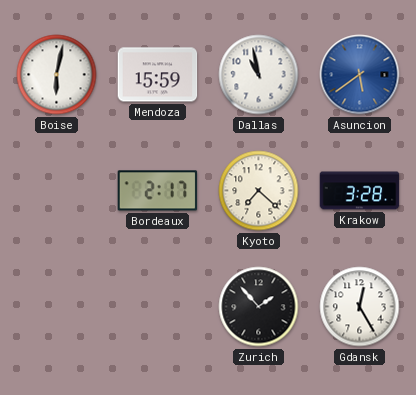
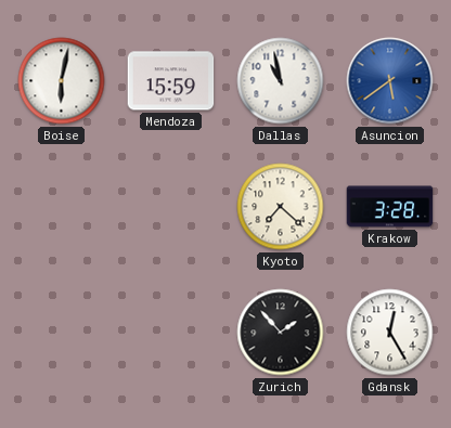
Bordeaux: 2:17 -> none
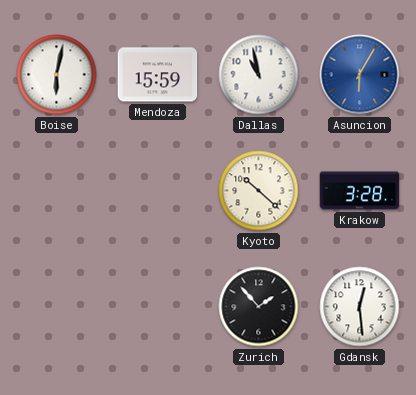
Asuncion: 5:39 -> 6:05
Kyoto: 7:22 -> 10:22
Gdansk: 12:25 -> 12:29
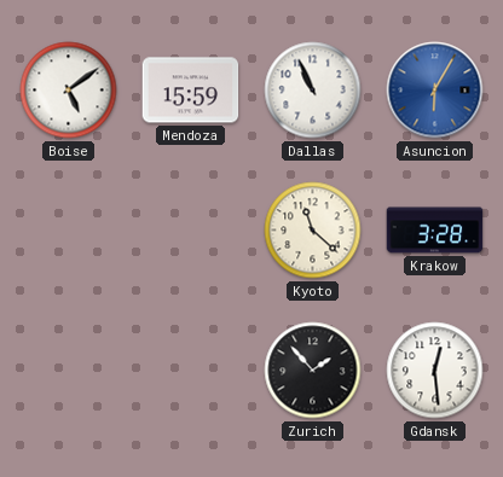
Boise: 6:02 -> 5:09
Dallas: 10:58 -> 10:56
Kyoto: 10:22 -> 11:22
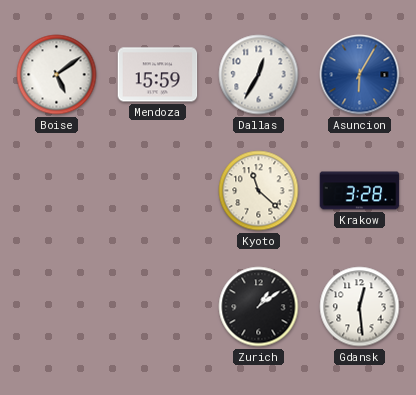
Dallas: 10:56 -> 12:35
Zurich: 1:53 -> 1:09
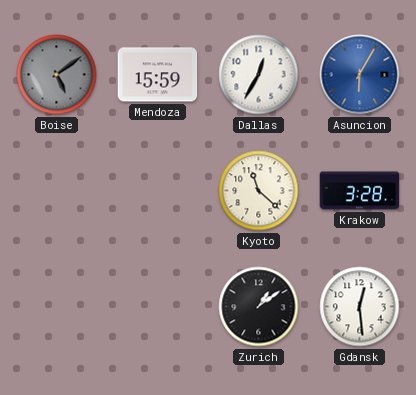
Boise dial: white -> grey
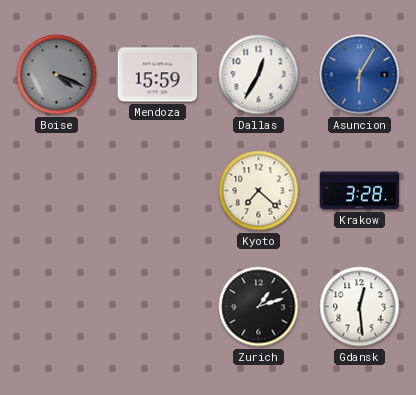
Boise: 5:09 -> 4:19
Kyoto: 11:22 -> 7:22
Zurich: 1:09 -> 1:12
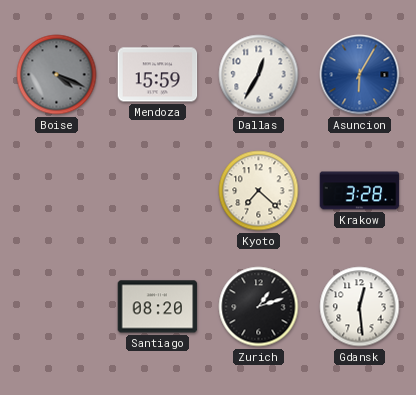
Santiago: none -> 08:20
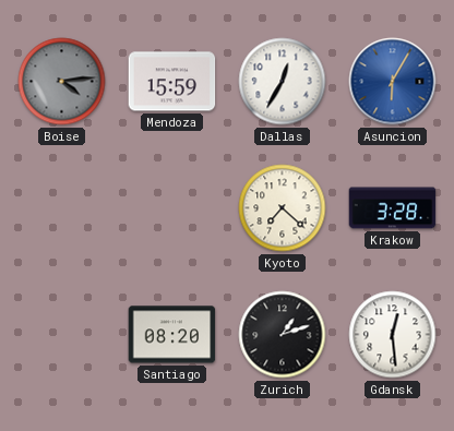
Boise: 4:19 -> 4:14
